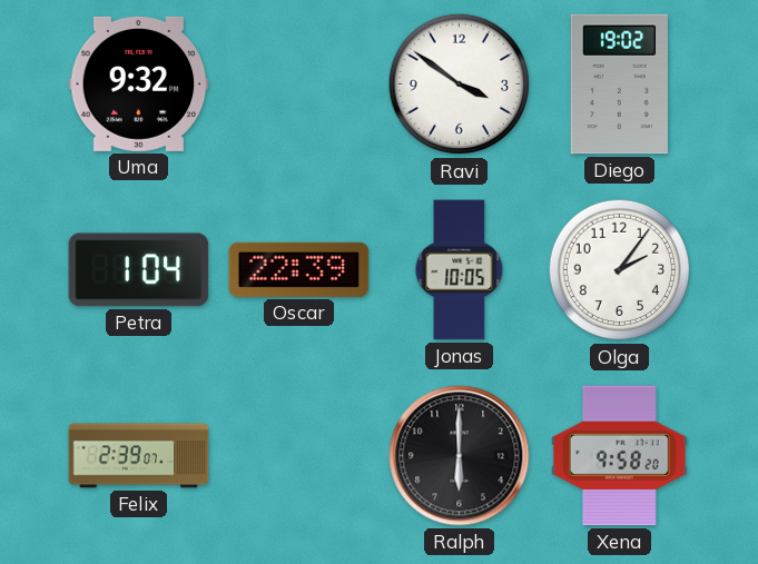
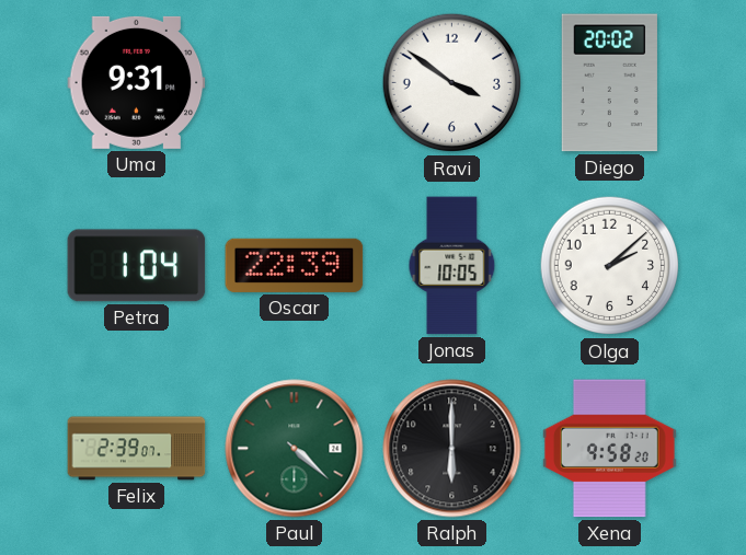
Uma: 9:32 -> 9:31
Diego: 19:02 -> 20:02
Olga: 2:06 -> 2:08
Paul: none -> 4:22
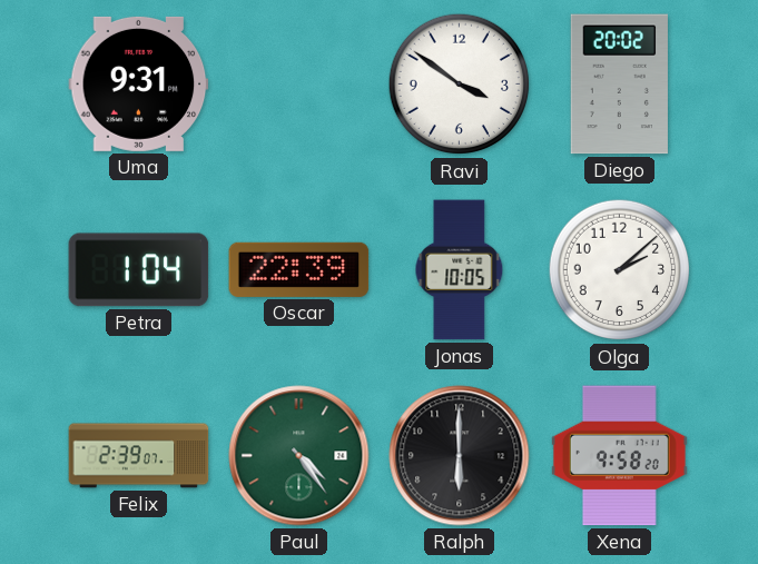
Paul: 4:22 -> 4:24
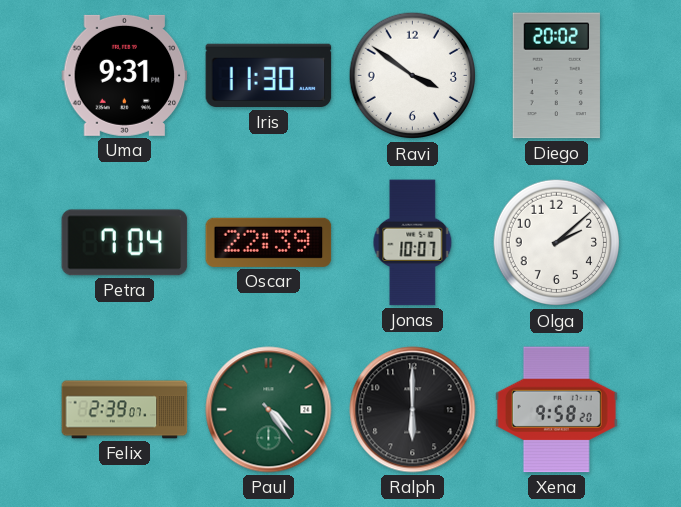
Iris: none -> 11:30
Petra: 1:04 -> 7:04
Jonas: 10:05 -> 10:07
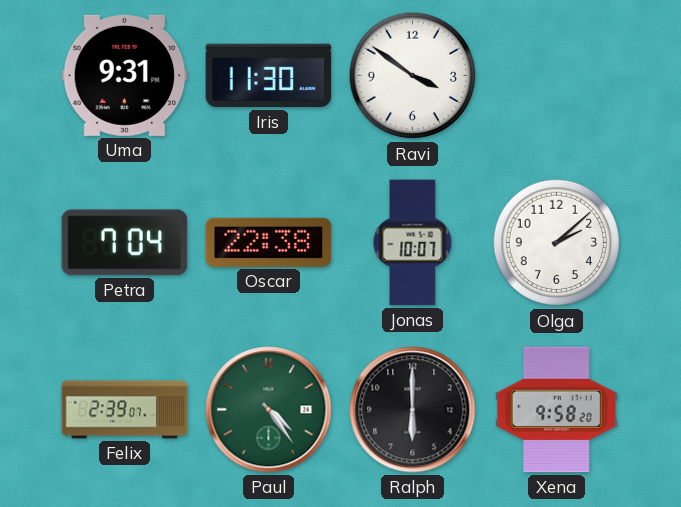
Diego: 20:02 -> none
Oscar: 22:39 -> 22:38
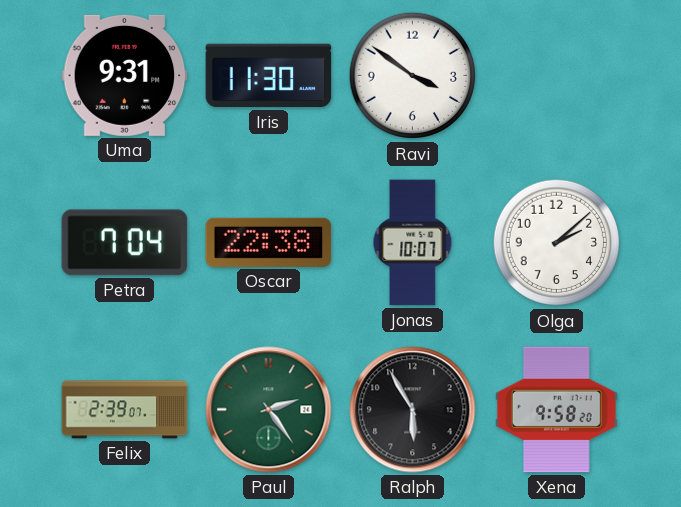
Paul: 4:24 -> 2:24
Ralph: 6:00 -> 5:55
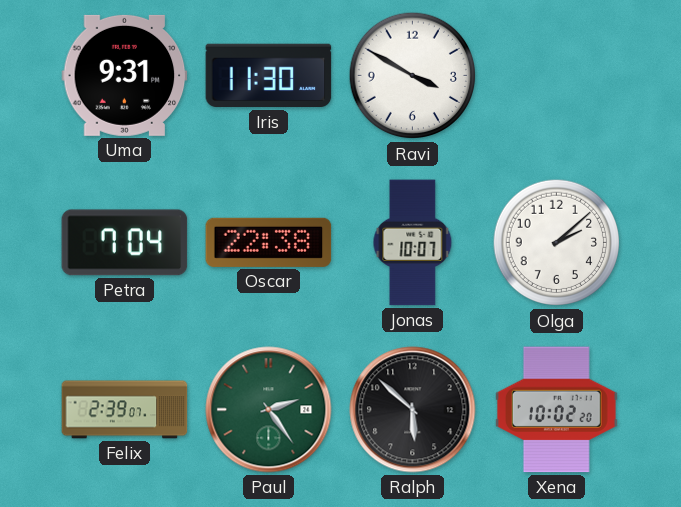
Ravi: 3:51 -> 3:50
Ralph: 5:55 -> 5:52
Xena: 9:58 -> 10:02
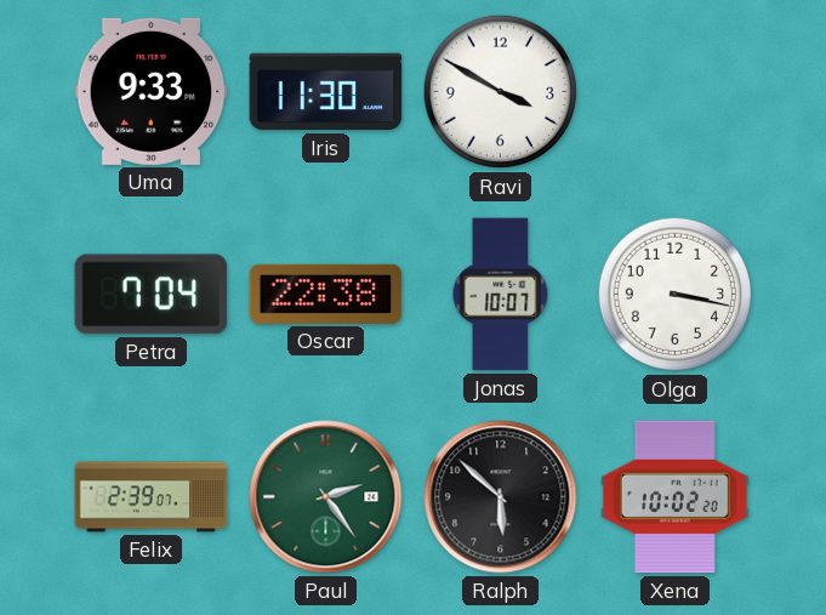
Uma: 9:31 -> 9:33
Olga: 2:08 -> 3:17
